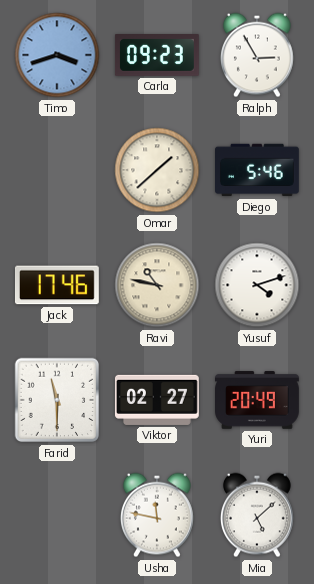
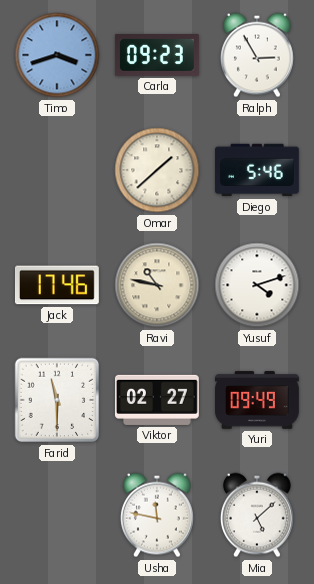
Yuri: 20:49 -> 09:49
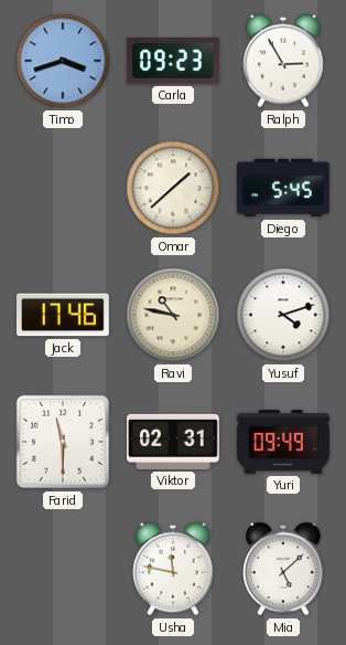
Diego: 5:46 -> 5:45
Viktor: 02:27 -> 02:31
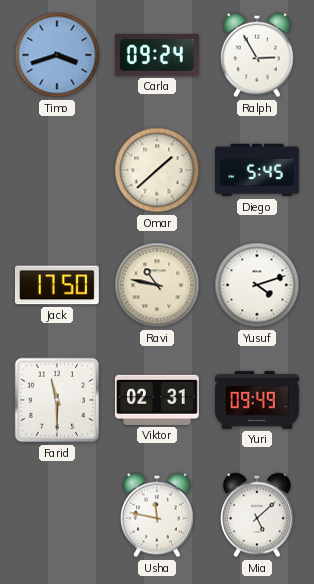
Carla: 09:23 -> 09:24
Jack: 17:46 -> 17:50
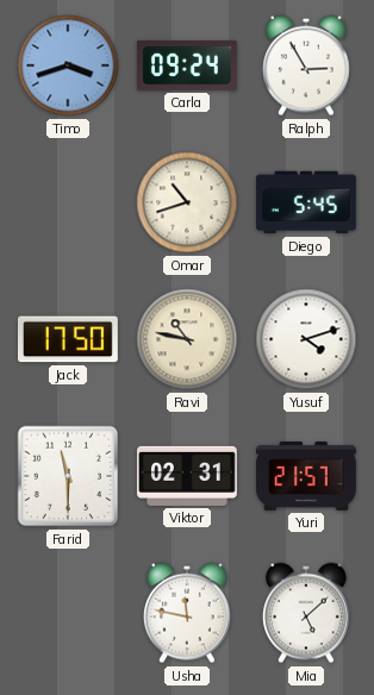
Omar: 1:38 -> 10:42
Yuri: 09:49 -> 21:57
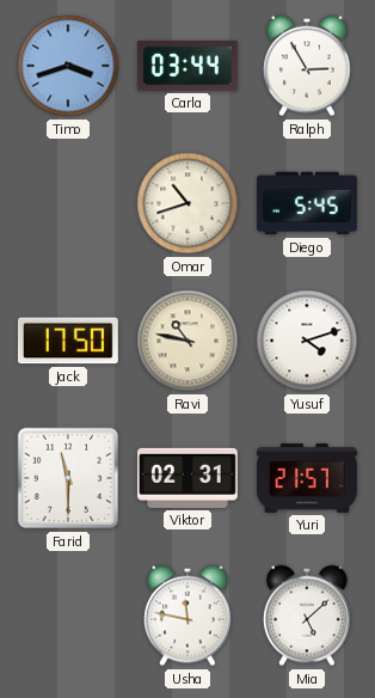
Carla: 09:24 -> 03:44
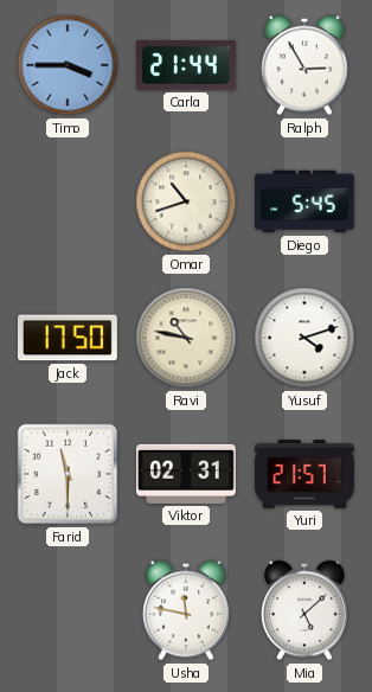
Timo: 3:42 -> 3:45
Carla: 03:44 -> 21:44
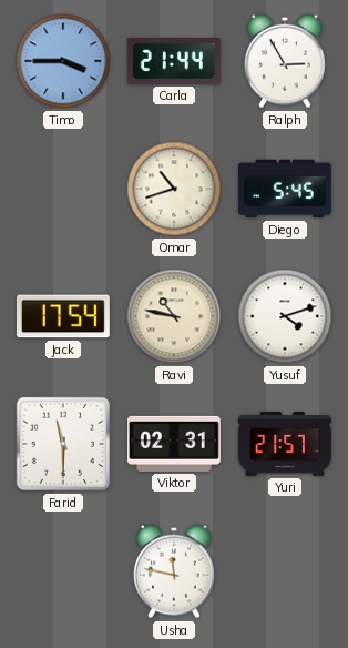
Jack: 17:50 -> 17:54
Mia: 5:08 -> none
